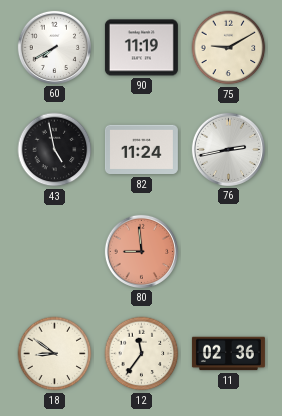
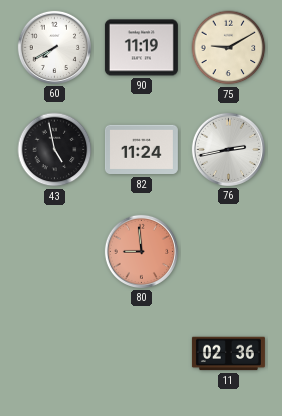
18: 8:51 -> none
12: 11:36 -> none
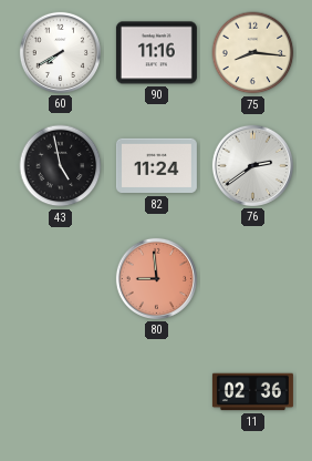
90: 11:19 -> 11:16
75: 9:10 -> 8:16
76: 2:43 -> 2:39
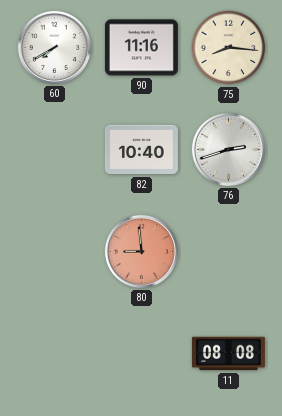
43: 4:58 -> none
82: 11:24 -> 10:40
76: 2:39 -> 2:42
11: 02:36 -> 08:08
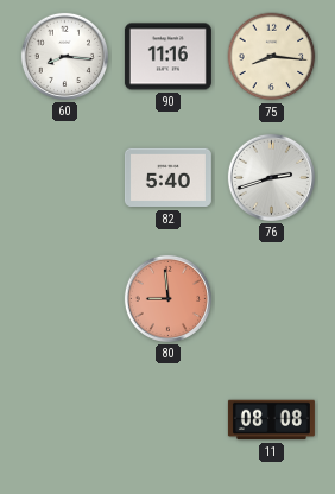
60: 7:40 -> 8:16
82: 10:40 -> 5:40
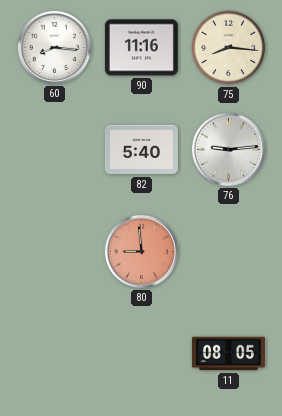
76: 2:42 -> 9:14
11: 08:08 -> 08:05
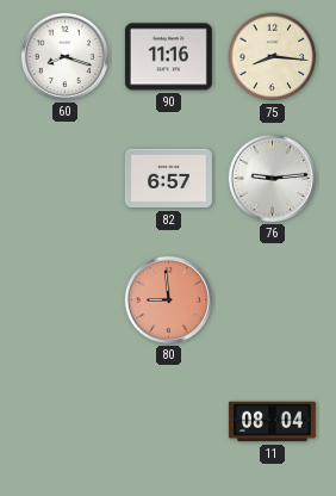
60: 8:16 -> 8:18
82: 5:40 -> 6:57
11: 08:05 -> 08:04
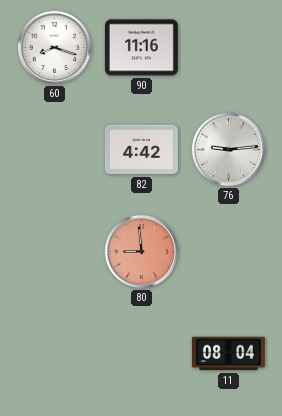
75: 8:16 -> none
82: 6:57 -> 4:42
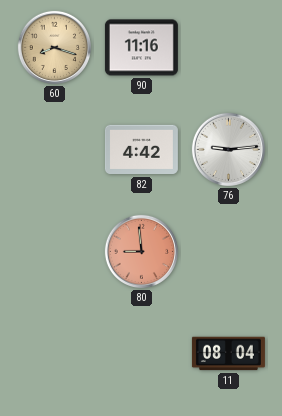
60 dial: white -> champagne
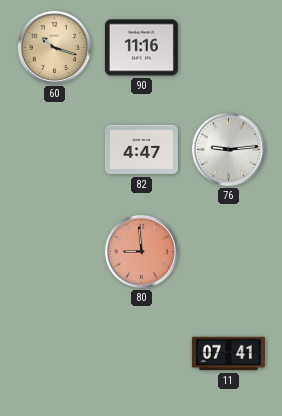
60: 8:18 -> 10:18
82: 4:42 -> 4:47
11: 08:04 -> 07:41
